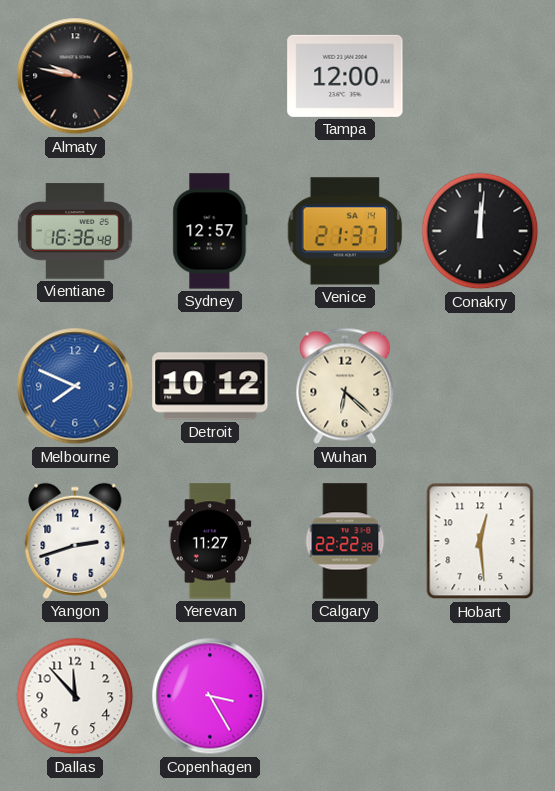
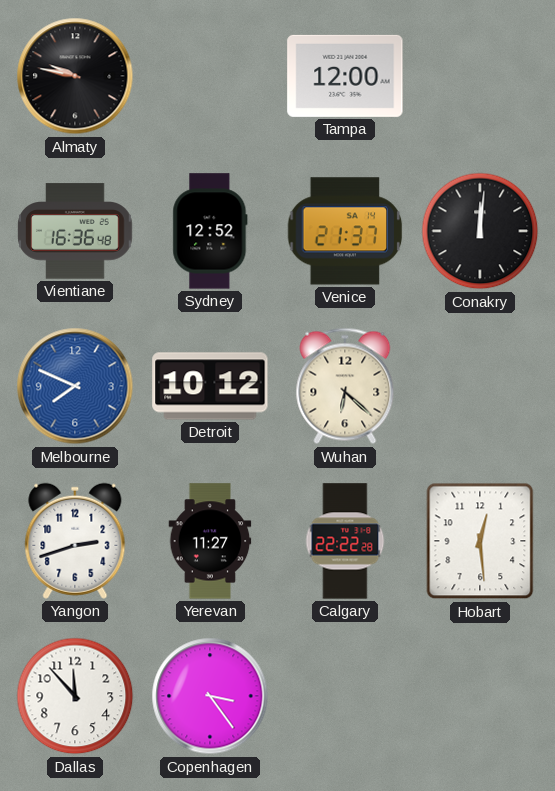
Sydney: 12:57 -> 12:52
Copenhagen: 3:25 -> 3:24
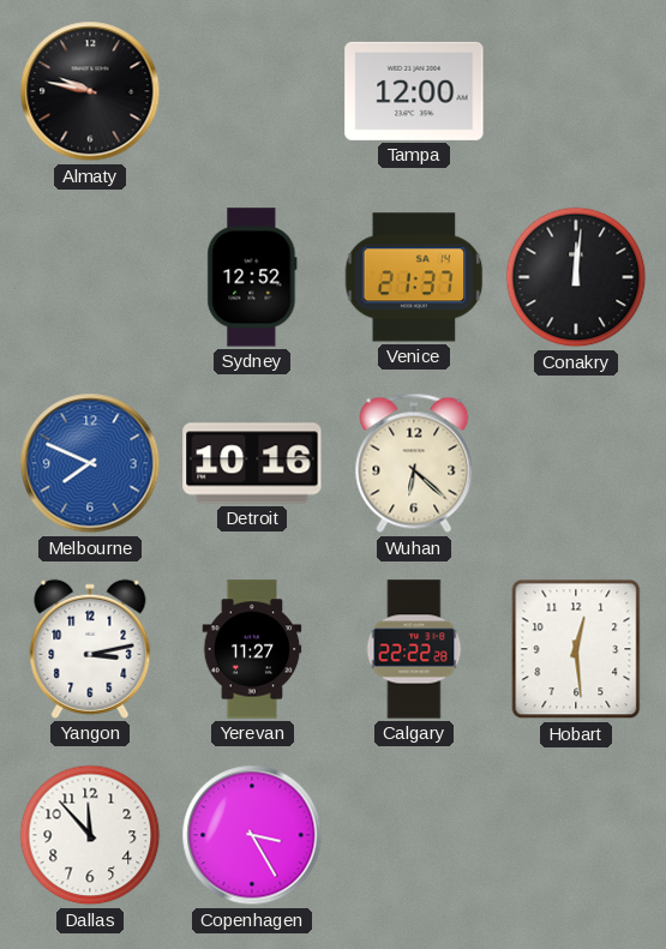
Vientiane: 16:36 -> none
Detroit: 10:12 -> 10:16
Yangon: 2:42 -> 3:13
Copenhagen: 3:24 -> 3:25
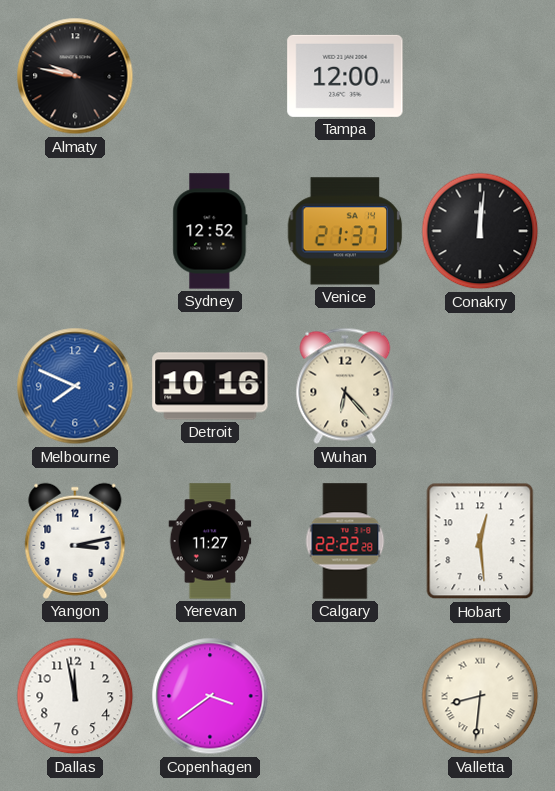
Wuhan: 6:22 -> 6:23
Dallas: 11:53 -> 11:58
Copenhagen: 3:25 -> 3:39
Valletta: none -> 8:31
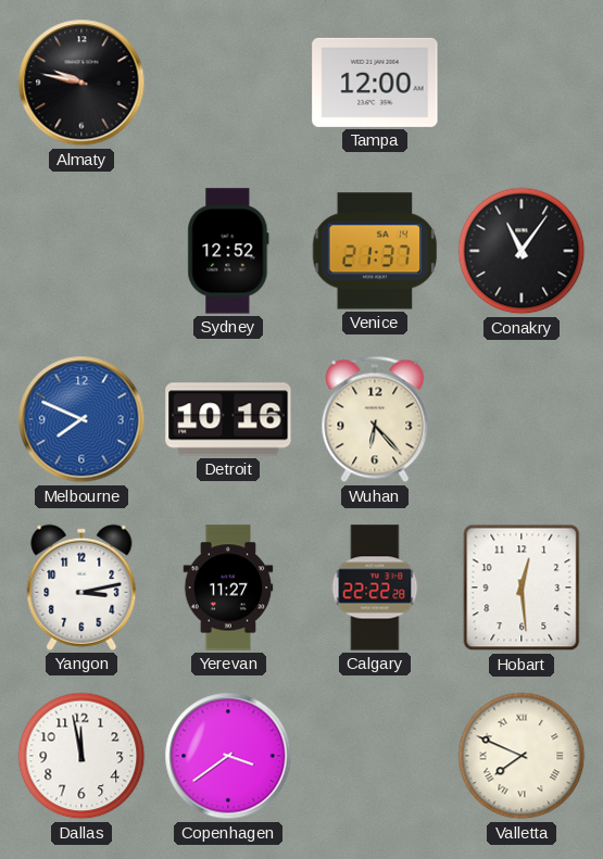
Conakry: 12:01 -> 11:06
Valletta: 8:31 -> 7:49
